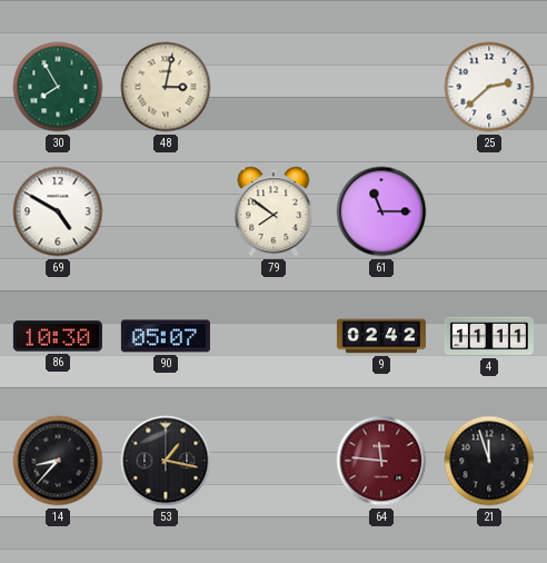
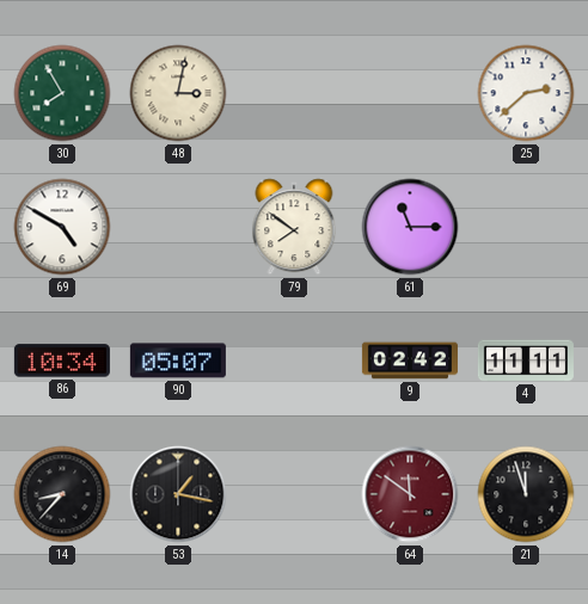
86: 10:30 -> 10:34
64: 11:46 -> 11:51
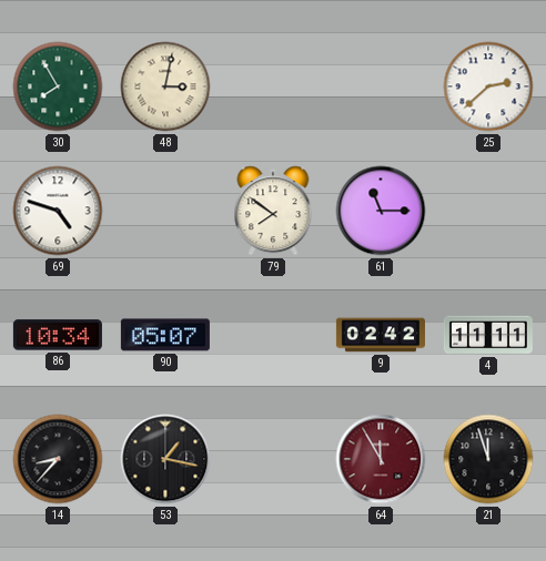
69: 4:50 -> 4:48
64: 11:51 -> 11:55
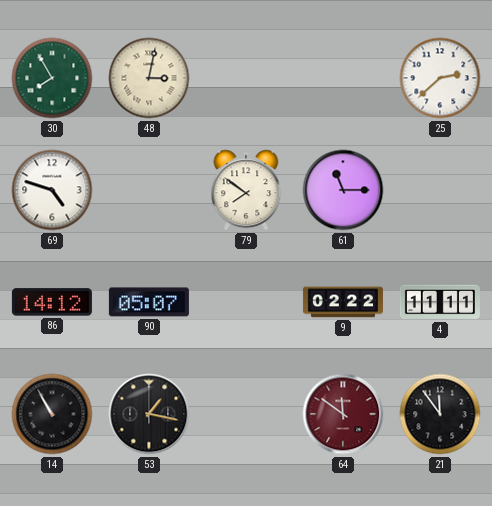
86: 10:34 -> 14:12
9: 02:42 -> 02:22
14: 8:37 -> 10:55
64: 11:55 -> 11:51
21: 11:57 -> 11:54
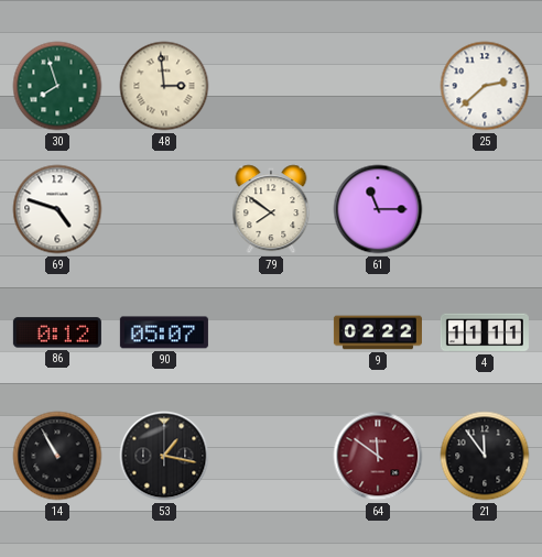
30: 7:55 -> 7:57
48: 3:02 -> 2:59
86: 14:12 -> 0:12
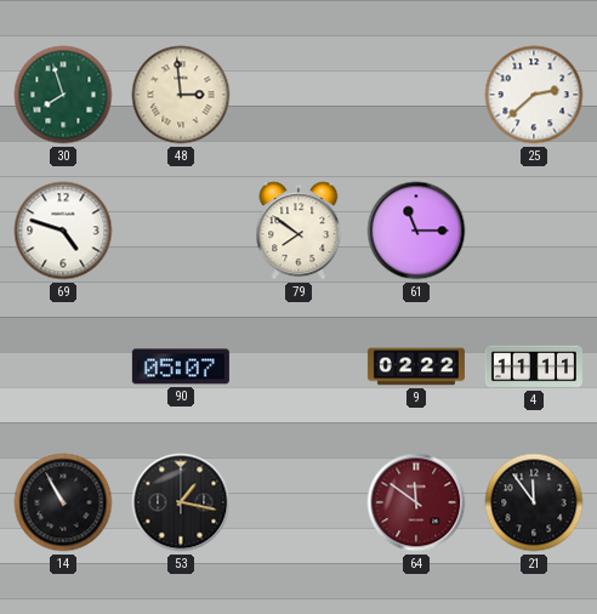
86: 0:12 -> none
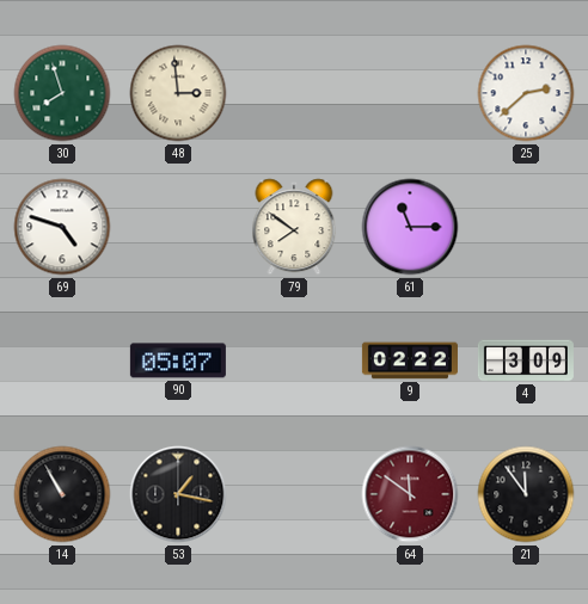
4: 11:11 -> 3:09
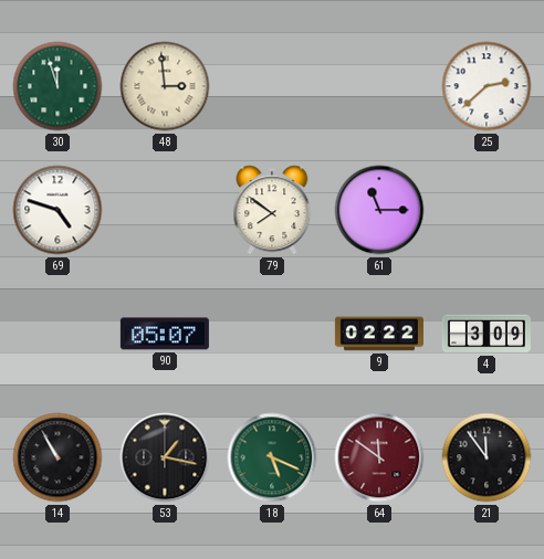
30: 7:57 -> 11:57
18: none -> 5:19
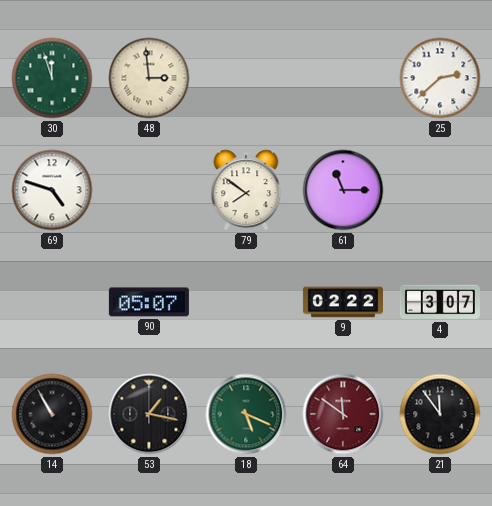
4: 3:09 -> 3:07
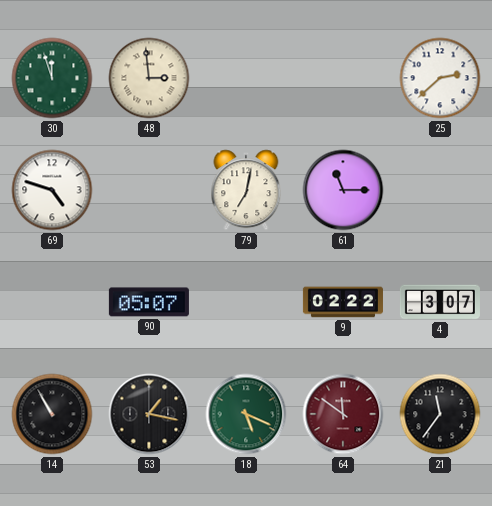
79: 7:51 -> 7:02
21: 11:54 -> 11:36
